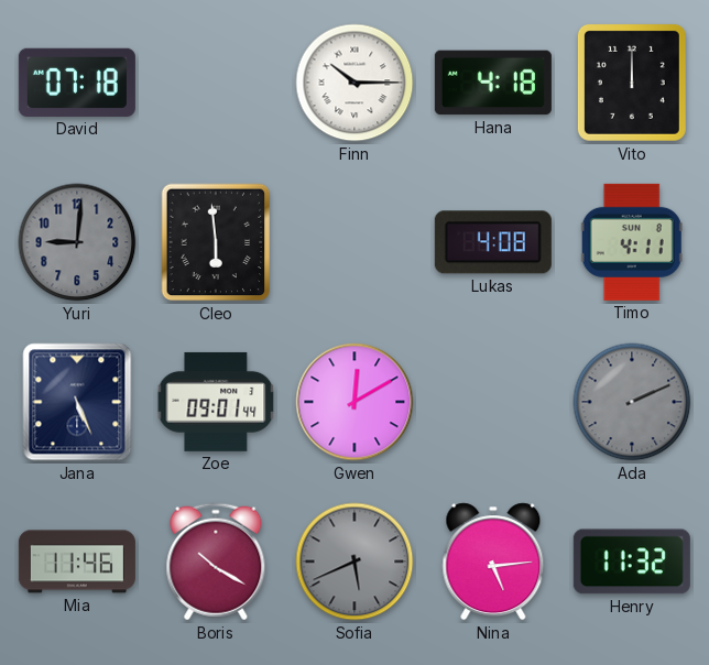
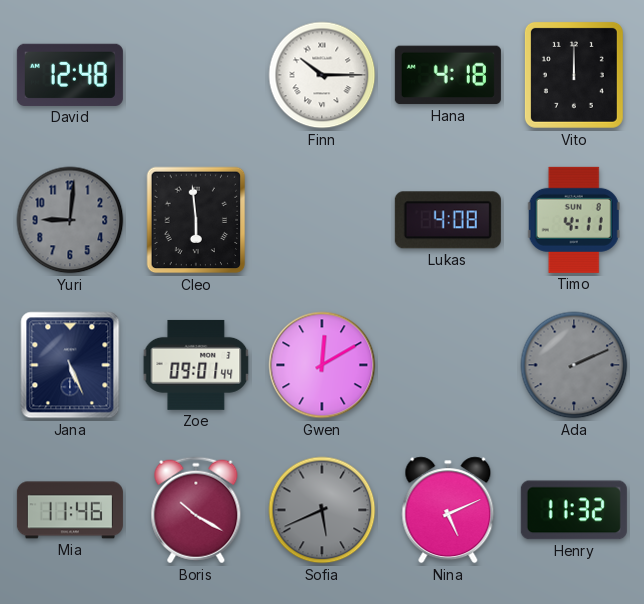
David: 07:18 -> 12:48
Nina: 5:14 -> 5:11
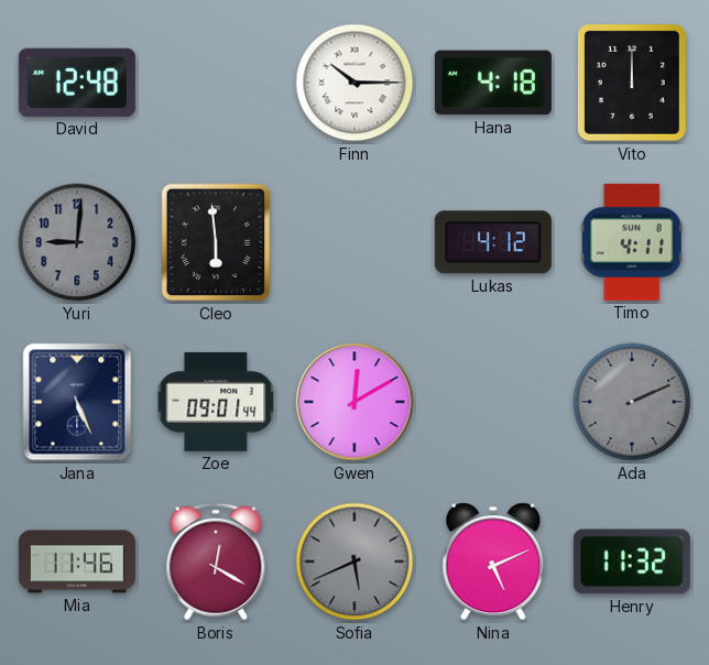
Lukas: 4:08 -> 4:12
Boris: 10:20 -> 12:20
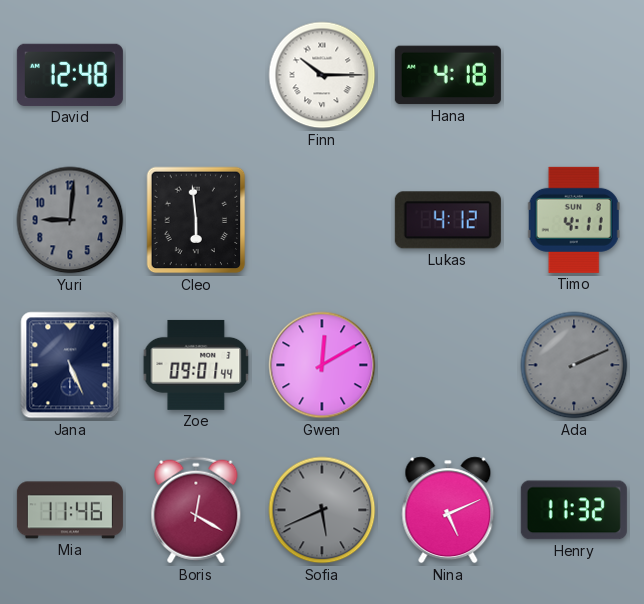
Vito: 12:00 -> none
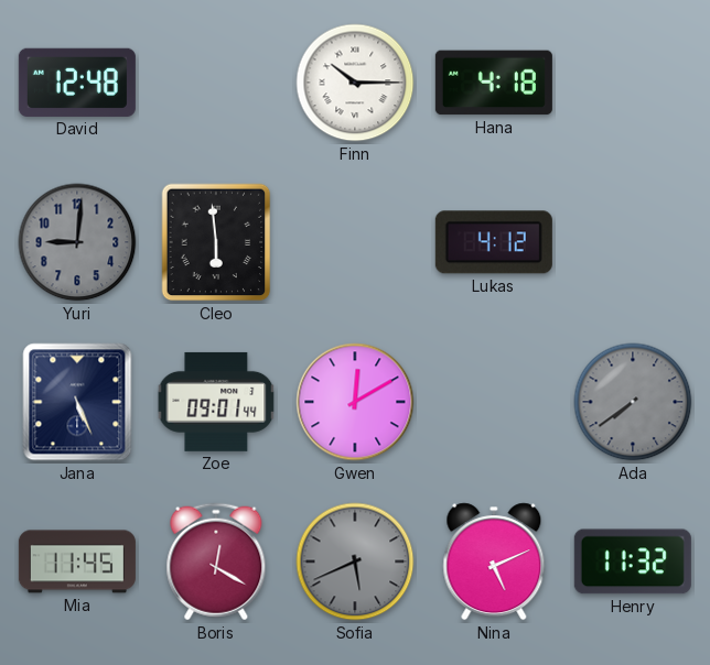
Timo: 4:11 -> none
Ada: 2:11 -> 7:39
Mia: 11:46 -> 11:45
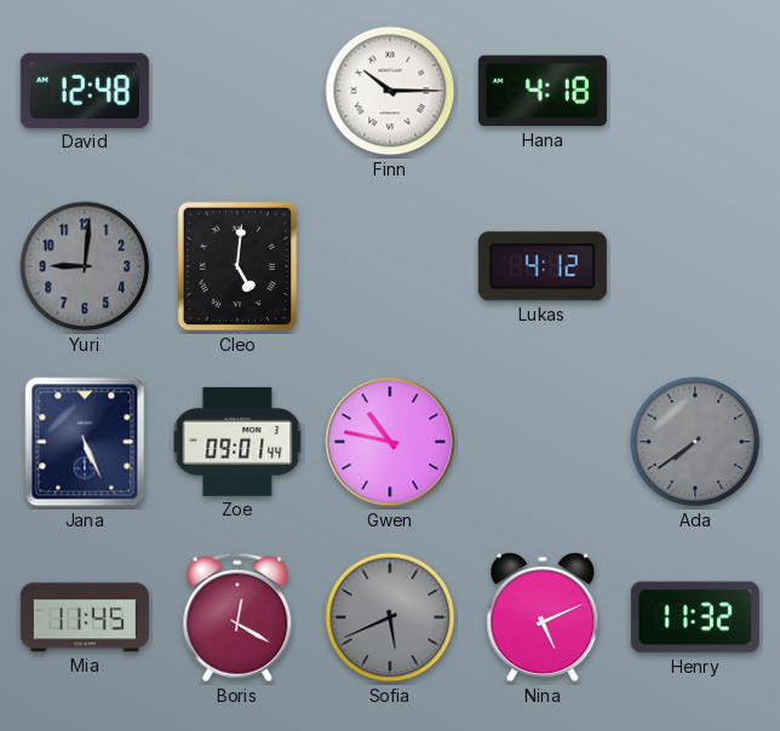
Cleo: 5:59 -> 5:01
Gwen: 12:10 -> 10:47
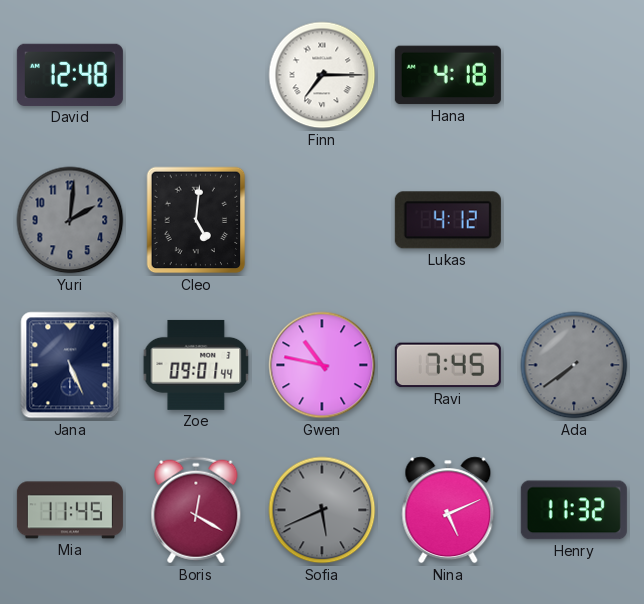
Finn: 10:15 -> 7:15
Yuri: 9:01 -> 2:01
Ravi: none -> 7:45
